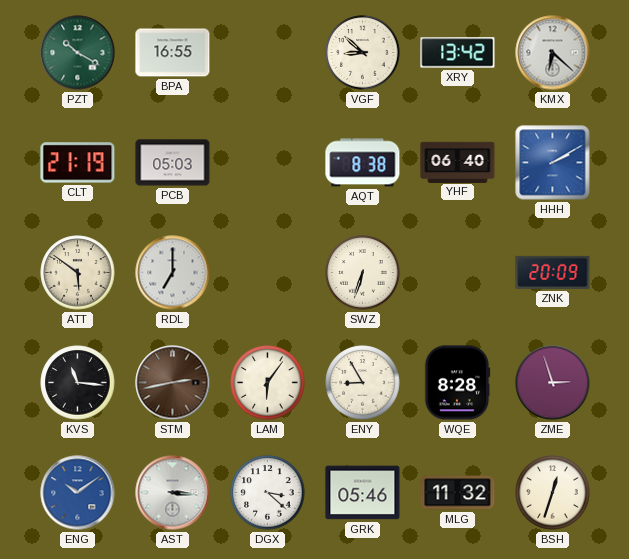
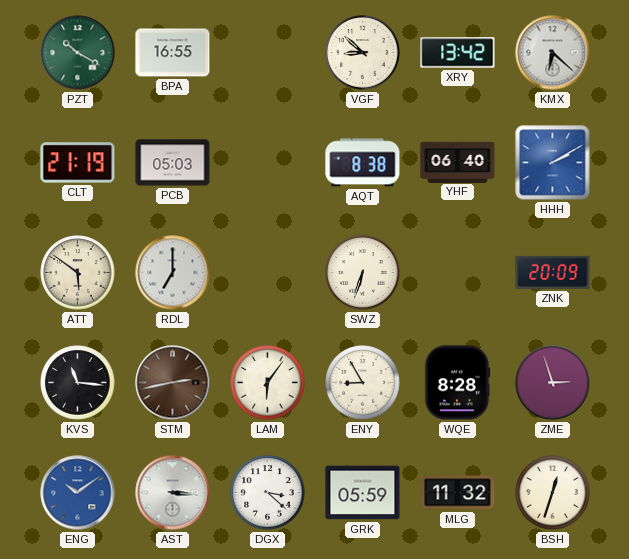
GRK: 05:46 -> 05:59
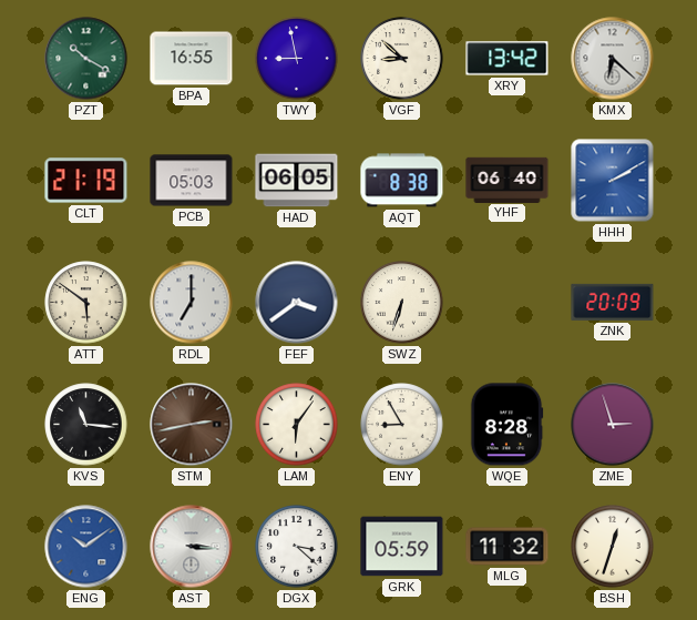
TWY: none -> 8:58
HAD: none -> 06:05
FEF: none -> 3:39
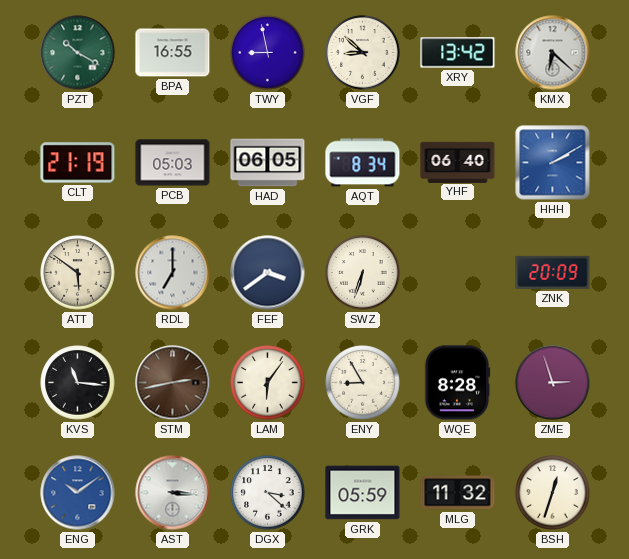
AQT: 8:38 -> 8:34
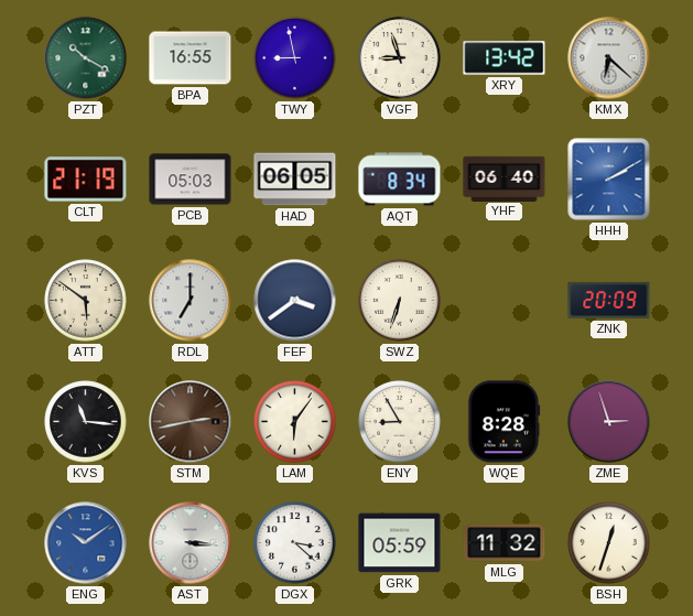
VGF: 8:52 -> 8:57
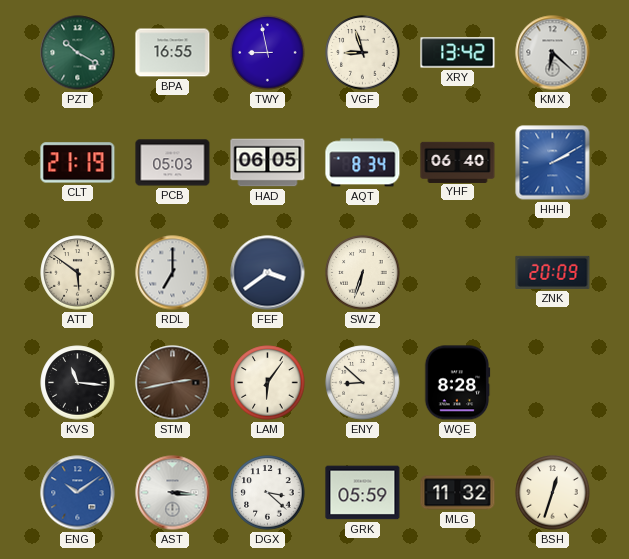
ENY: 8:55 -> 8:52
ZME: 2:57 -> none
